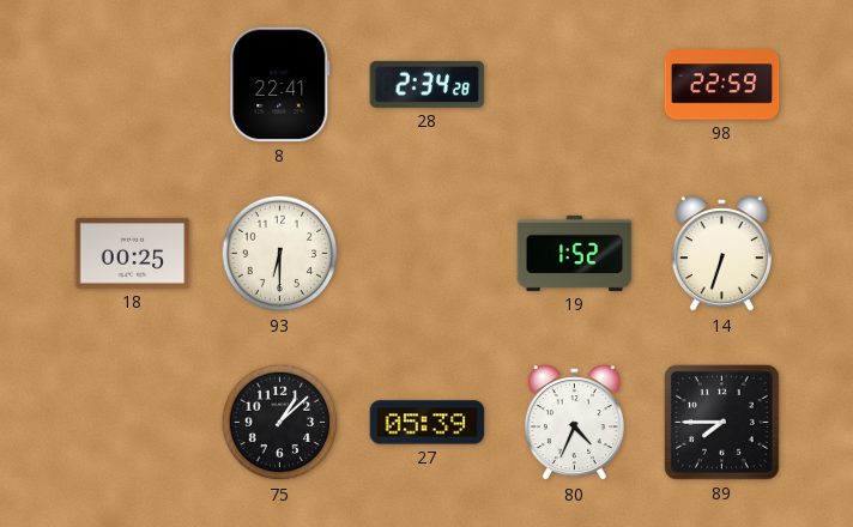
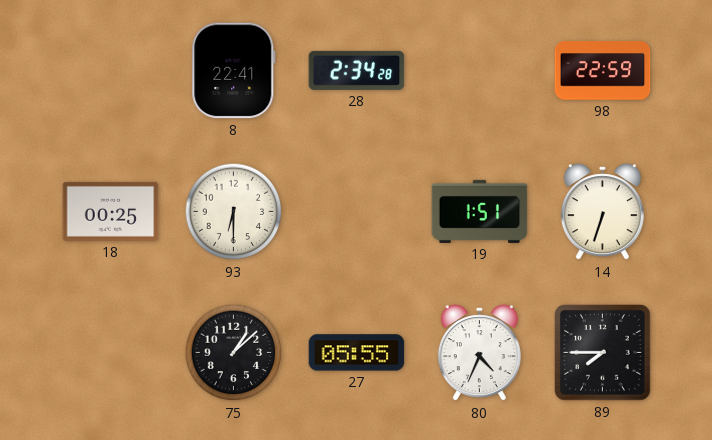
19: 1:52 -> 1:51
27: 05:39 -> 05:55
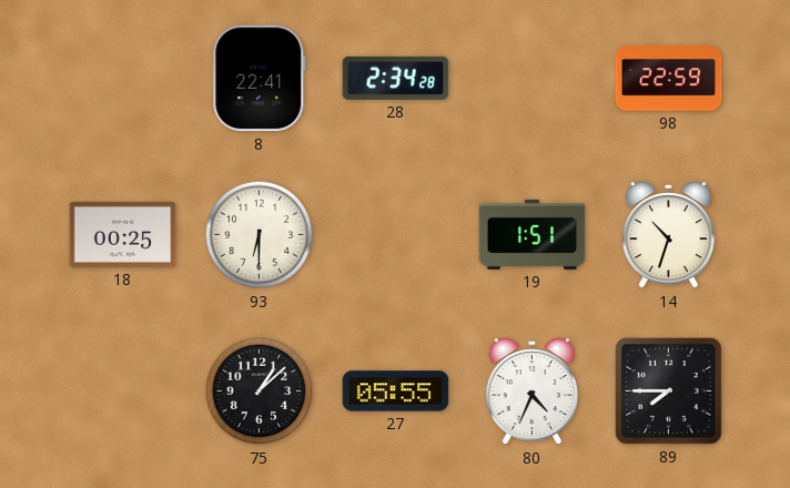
14: 6:33 -> 10:33
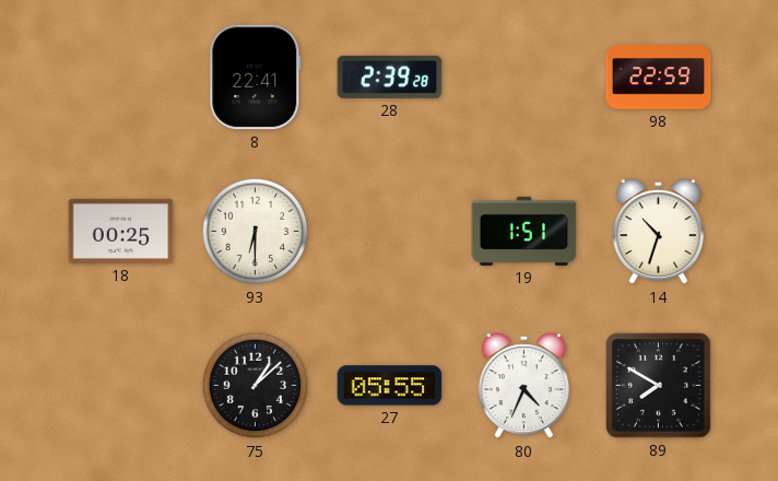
28: 2:34 -> 2:39
89: 7:45 -> 7:50
